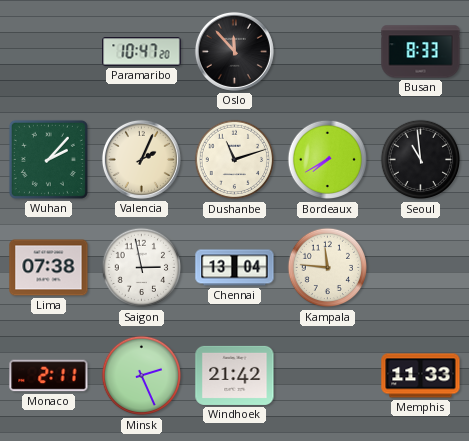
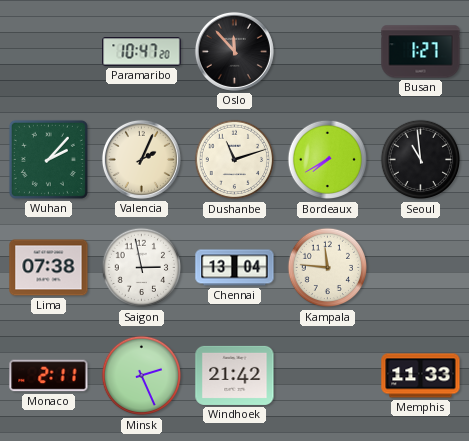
Busan: 8:33 -> 1:27
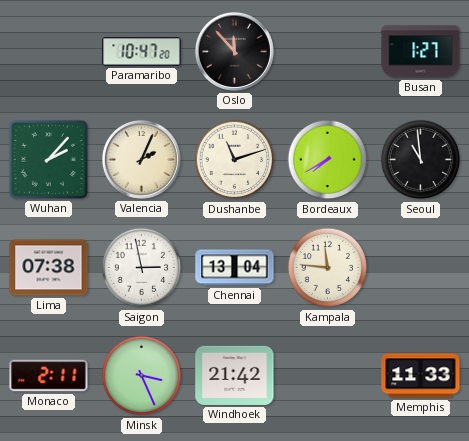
Minsk: 2:26 -> 3:26
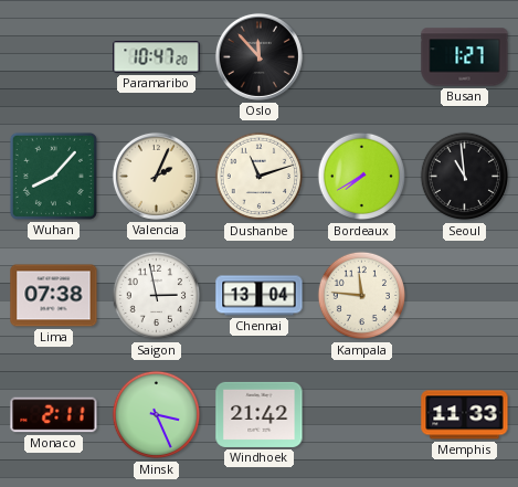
Wuhan: 2:07 -> 8:07
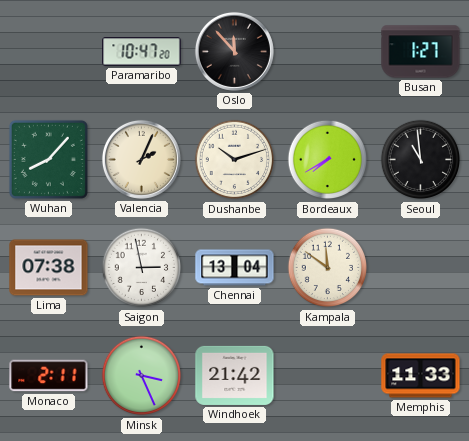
Dushanbe: 11:12 -> 10:12
Kampala: 11:46 -> 11:51
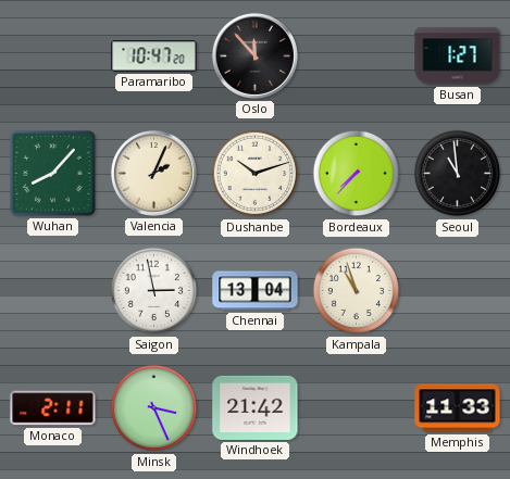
Bordeaux: 7:40 -> 7:37
Lima: 07:38 -> none
Kampala: 11:51 -> 10:57
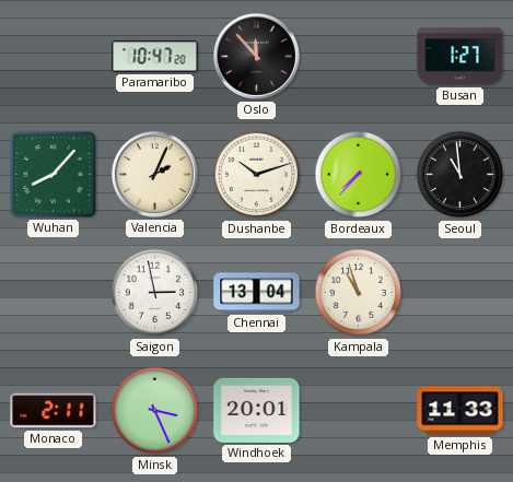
Windhoek: 21:42 -> 20:01
